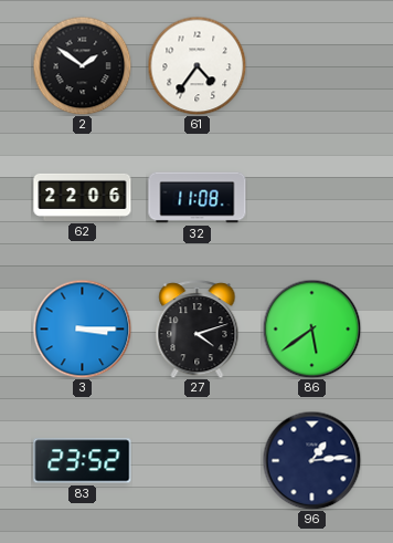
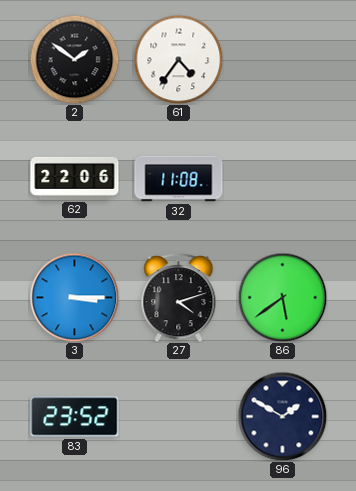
96: 1:14 -> 1:50
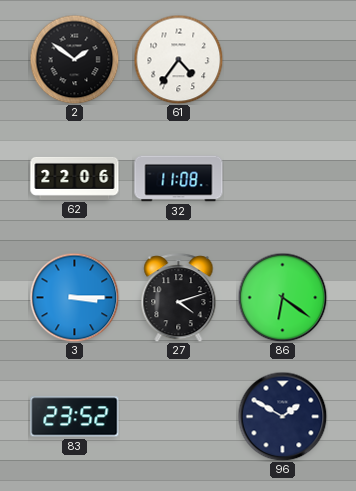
86: 5:39 -> 6:21
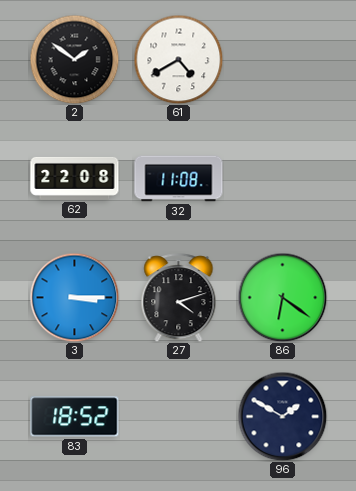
61: 4:36 -> 4:40
62: 22:06 -> 22:08
83: 23:52 -> 18:52
